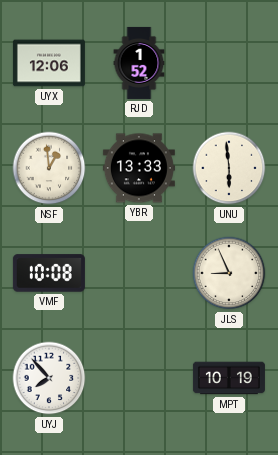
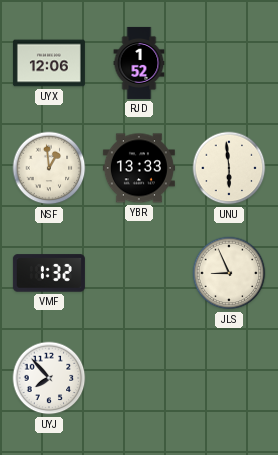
VMF: 10:08 -> 1:32
MPT: 10:19 -> none
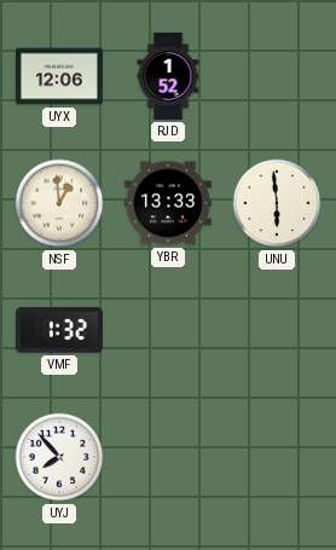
JLS: 8:56 -> none
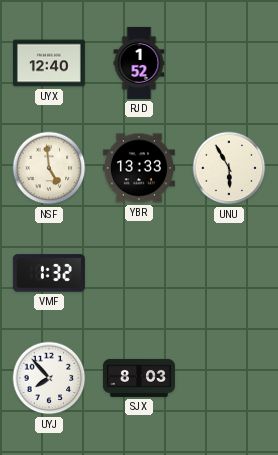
UYX: 12:06 -> 12:40
NSF: 12:59 -> 4:59
UNU: 5:59 -> 5:55
SJX: none -> 8:03
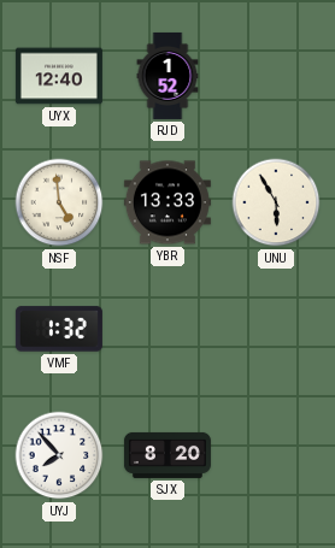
SJX: 8:03 -> 8:20
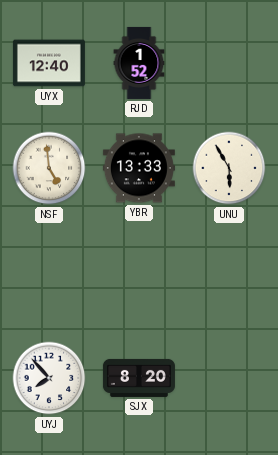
VMF: 1:32 -> none
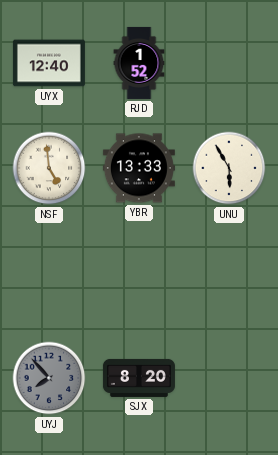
UYJ dial: white -> grey
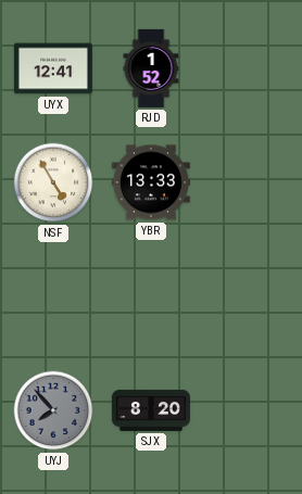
UYX: 12:40 -> 12:41
NSF: 4:59 -> 4:55
UNU: 5:55 -> none
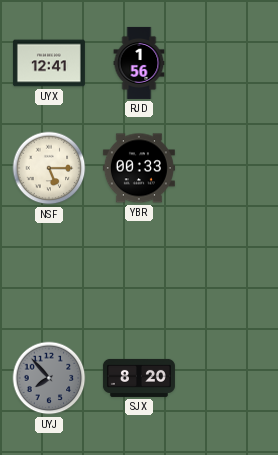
RJD: 1:52 -> 1:56
NSF: 4:55 -> 5:15
YBR: 13:33 -> 00:33
